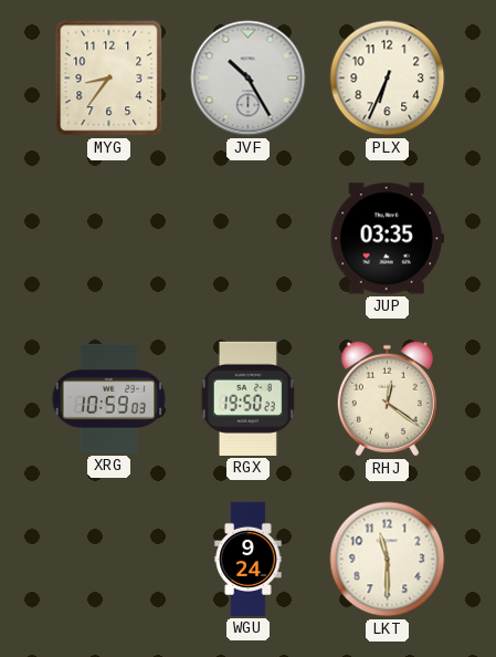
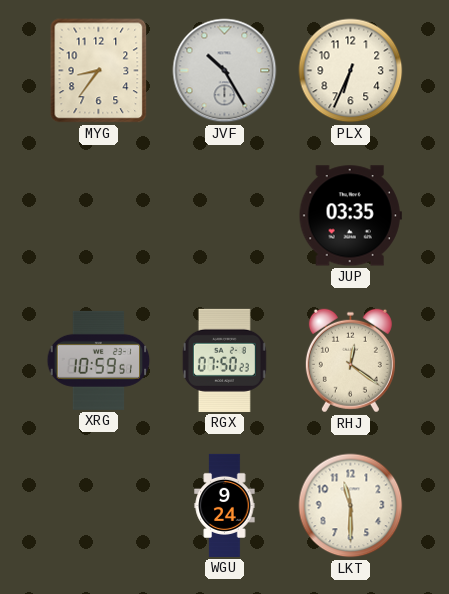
XRG: 10:59:03 -> 10:59:51
RGX: 19:50 -> 07:50
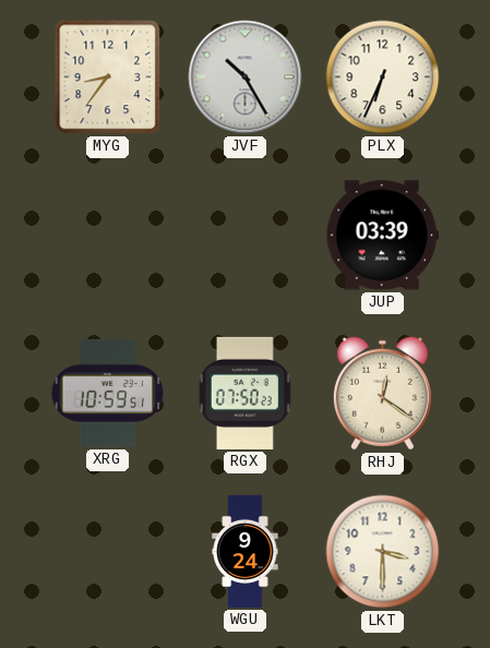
JUP: 03:35 -> 03:39
LKT: 11:30 -> 3:30
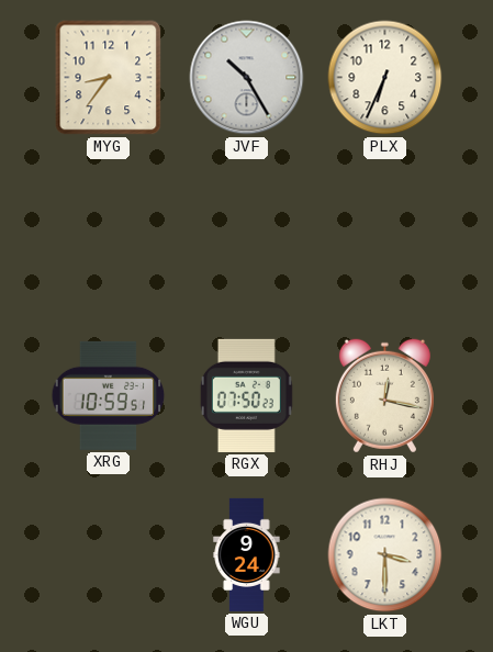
JUP: 03:39 -> none
RHJ: 12:21 -> 12:17
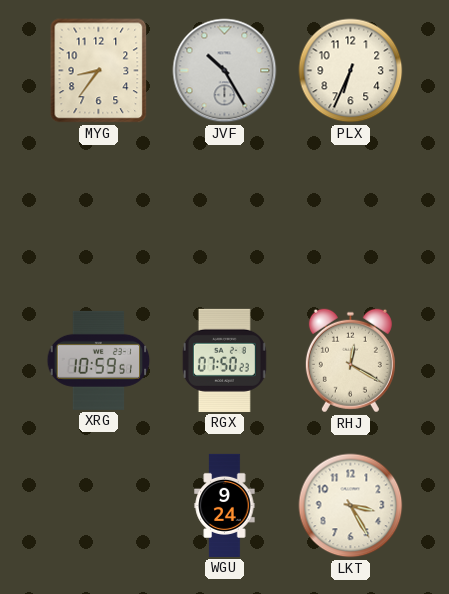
RHJ: 12:17 -> 12:20
LKT: 3:30 -> 3:25
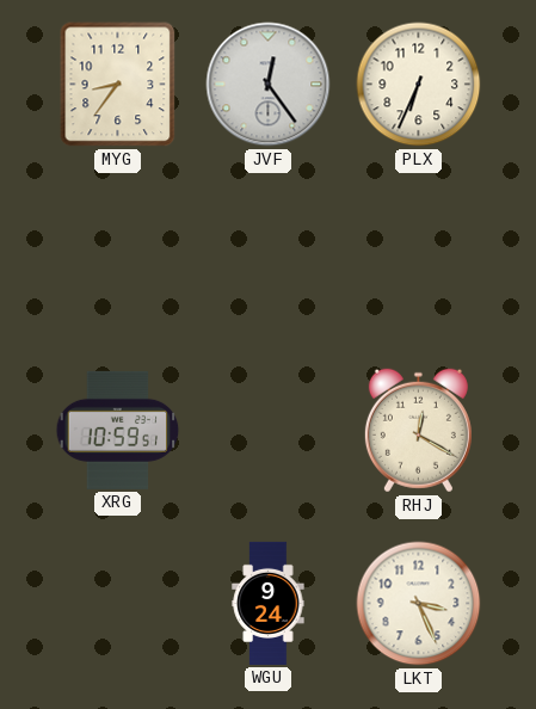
JVF: 10:25 -> 12:24
RGX: 07:50 -> none
LKT: 3:25 -> 3:26
